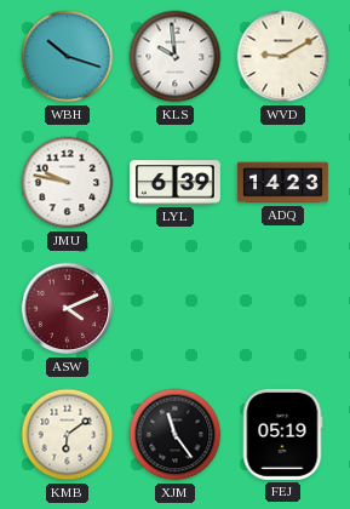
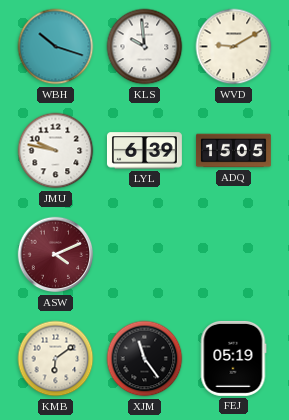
ADQ: 14:23 -> 15:05
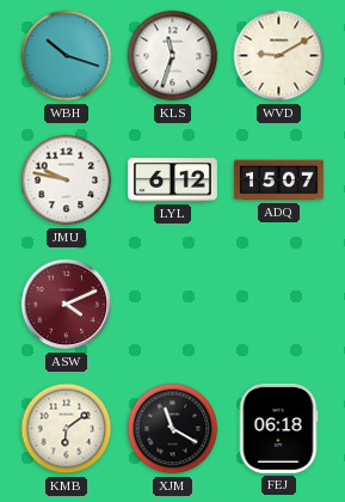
KLS: 9:59 -> 11:33
LYL: 6:39 -> 6:12
ADQ: 15:05 -> 15:07
XJM: 11:24 -> 11:20
FEJ: 05:19 -> 06:18
